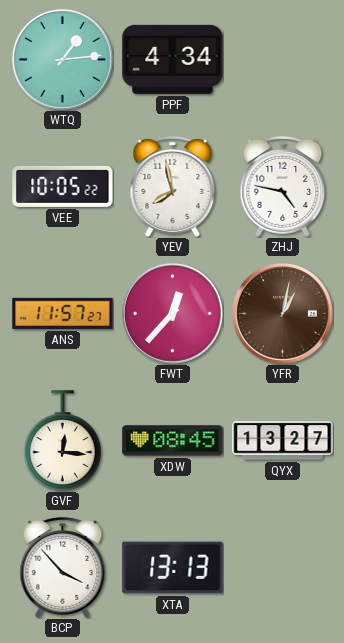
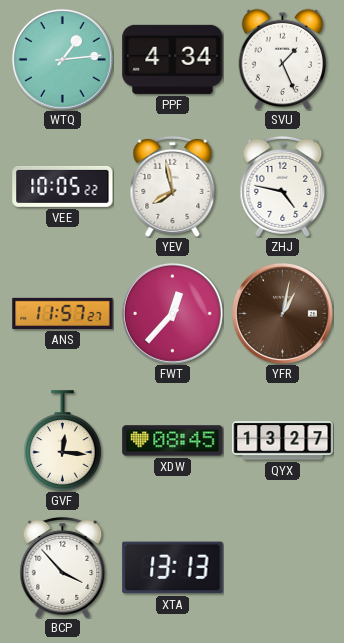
SVU: none -> 1:26
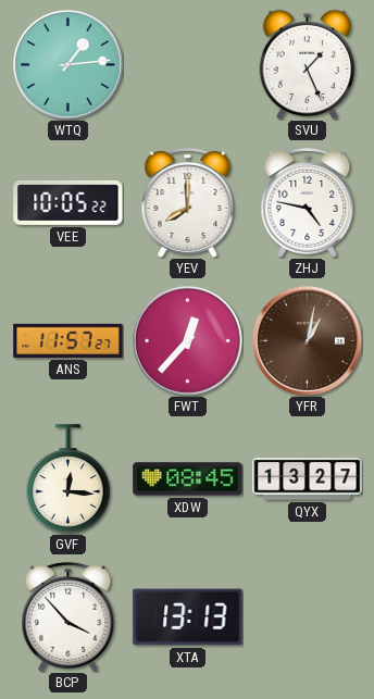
PPF: 4:34 -> none
YEV: 7:58 -> 8:00
